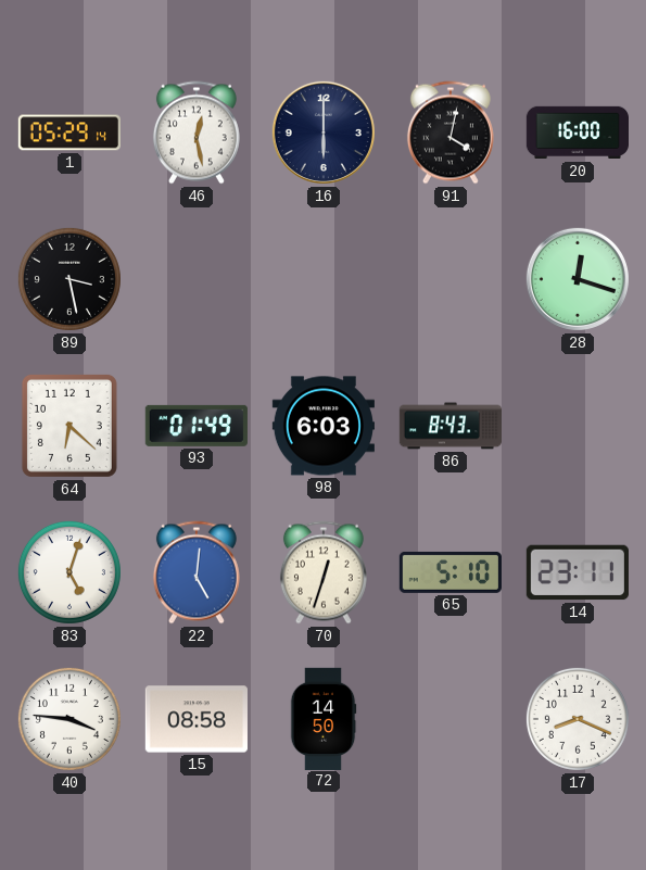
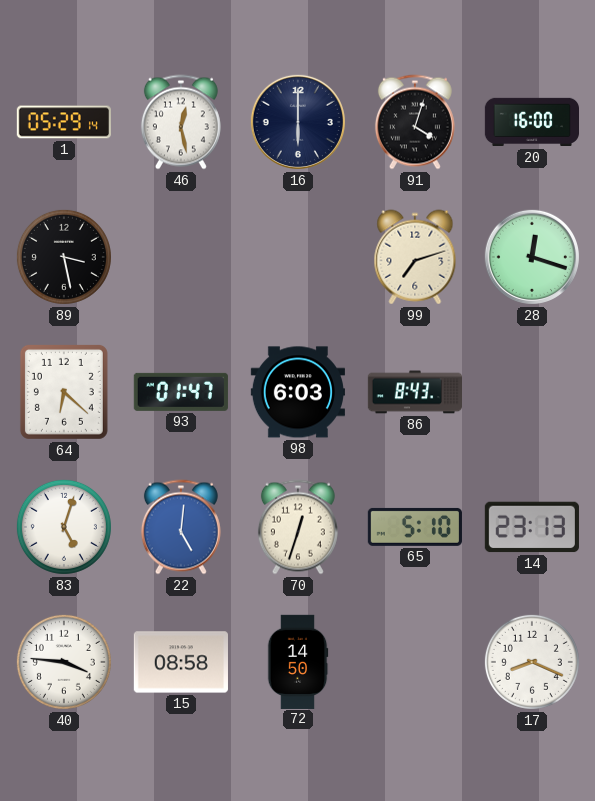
91: 4:02 -> 4:03
99: none -> 7:12
93: 01:49 -> 01:47
14: 23:11 -> 23:13
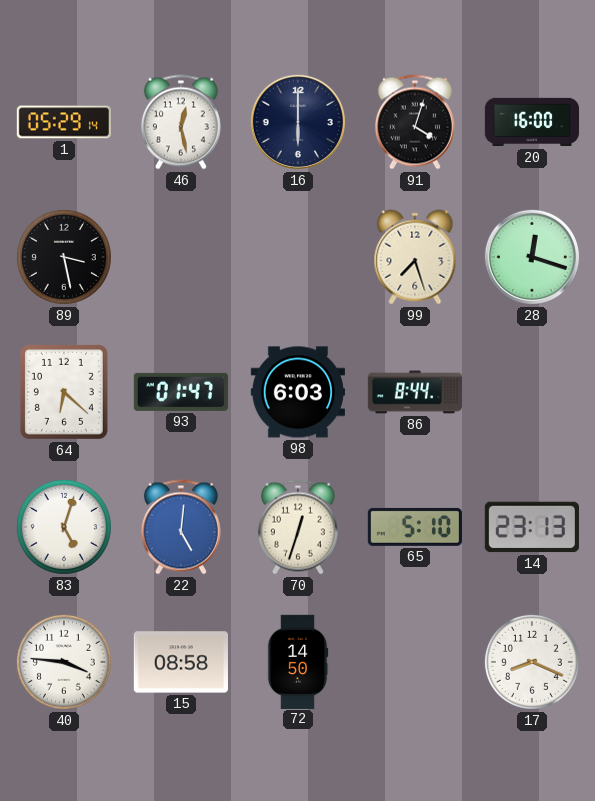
99: 7:12 -> 7:27
86: 8:43 -> 8:44
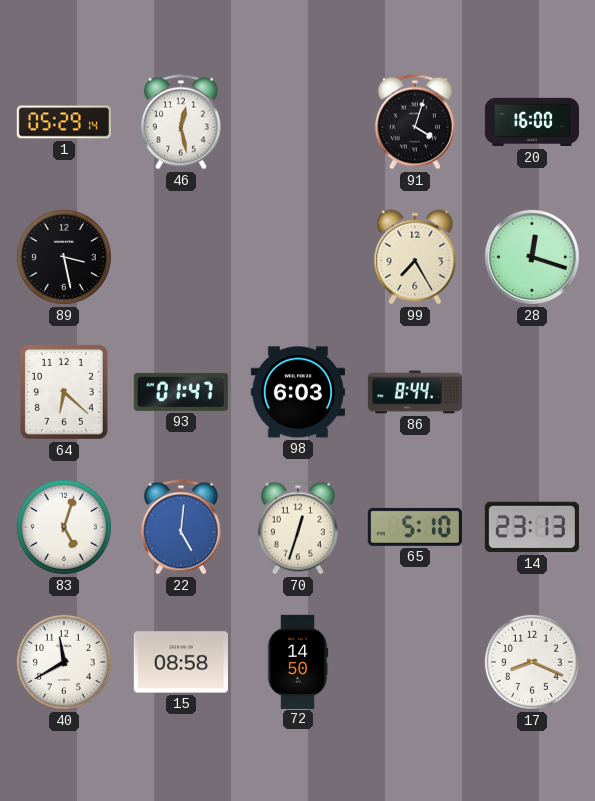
16: 6:00 -> none
99: 7:27 -> 7:25
40: 3:46 -> 11:40
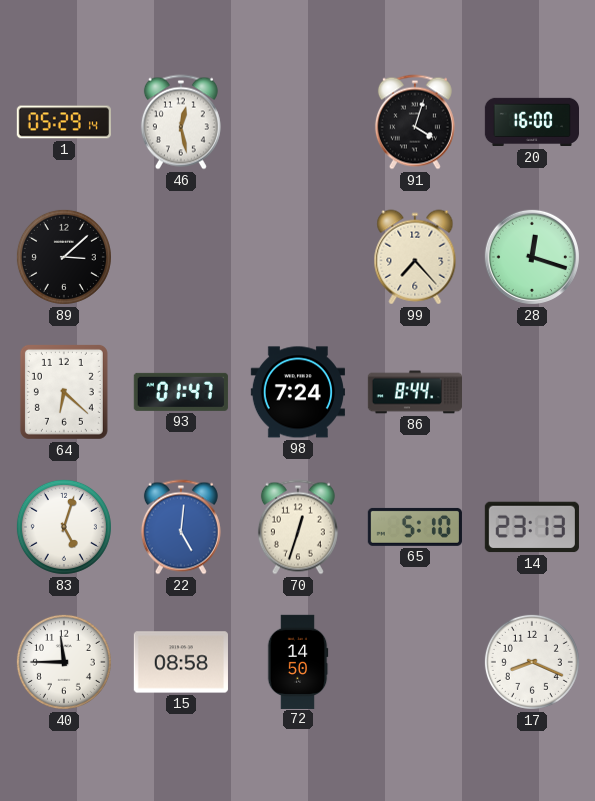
89: 3:28 -> 3:08
99: 7:25 -> 7:23
98: 6:03 -> 7:24
40: 11:40 -> 11:45
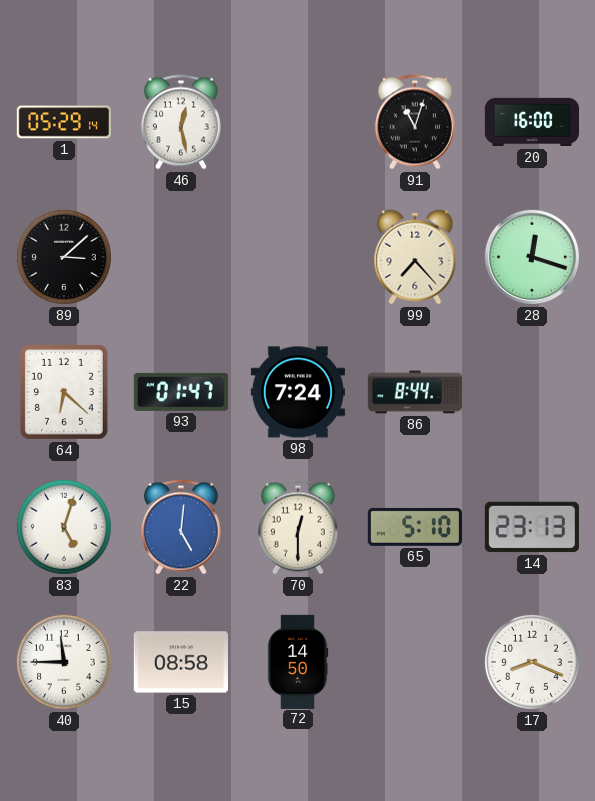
91: 4:03 -> 11:03
70: 12:33 -> 12:30
